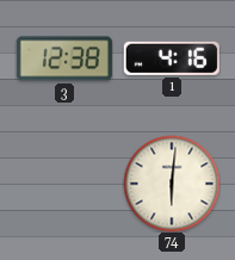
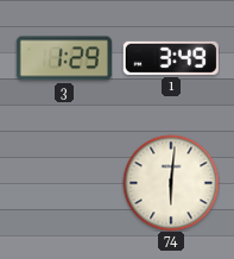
3: 12:38 -> 1:29
1: 4:16 -> 3:49
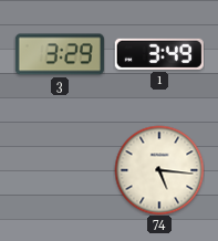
3: 1:29 -> 3:29
74: 6:01 -> 5:16
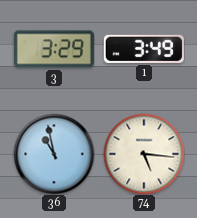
36: none -> 10:58
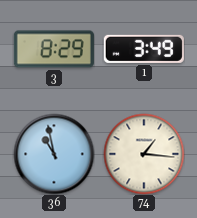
3: 3:29 -> 8:29
74: 5:16 -> 1:16
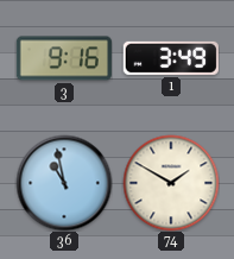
3: 8:29 -> 9:16
74: 1:16 -> 1:50
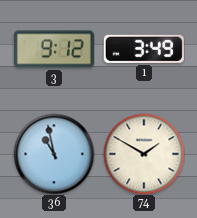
3: 9:16 -> 9:12
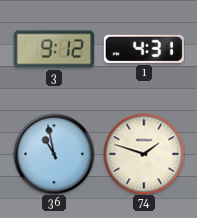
1: 3:49 -> 4:31
74: 1:50 -> 1:48
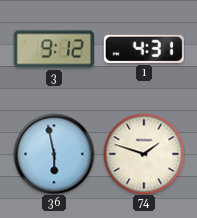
36: 10:58 -> 5:58
